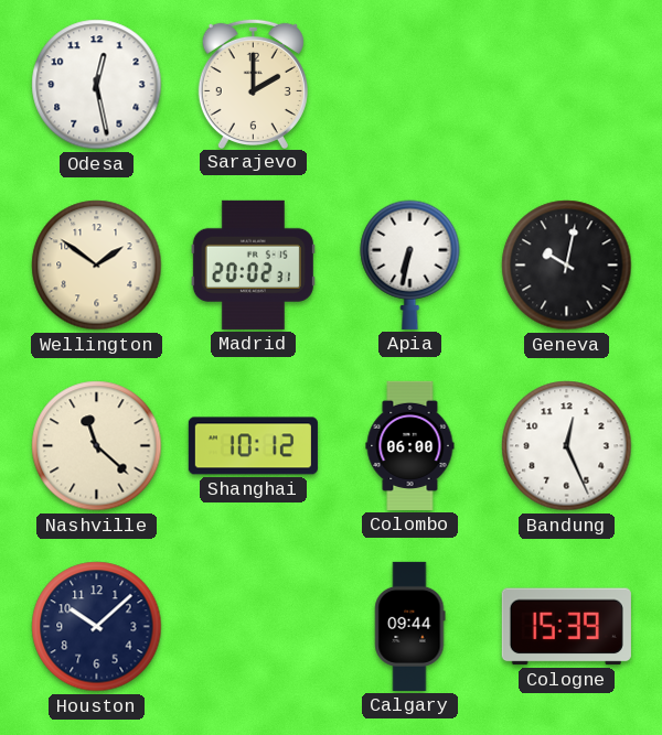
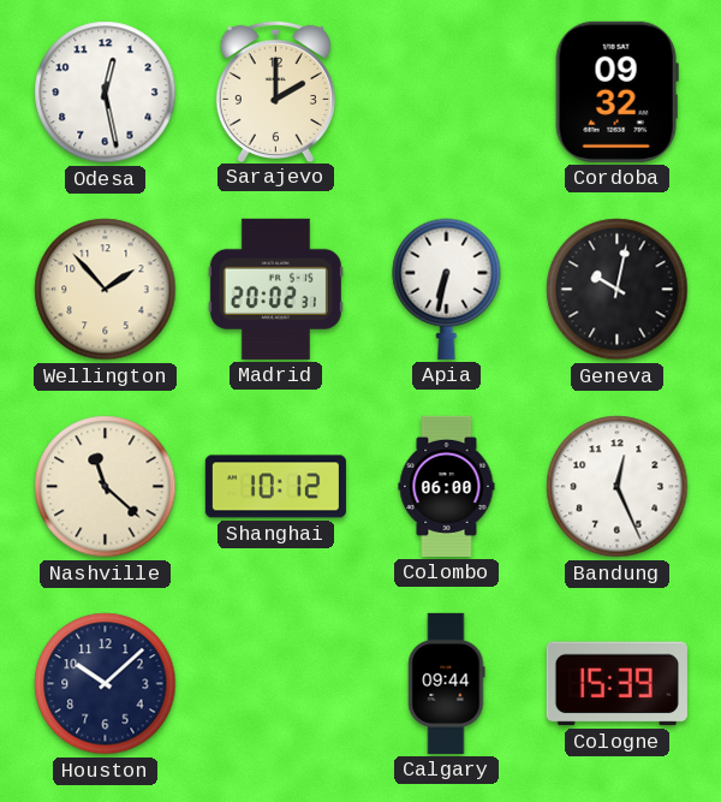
Cordoba: none -> 09:32
Wellington: 1:51 -> 1:53
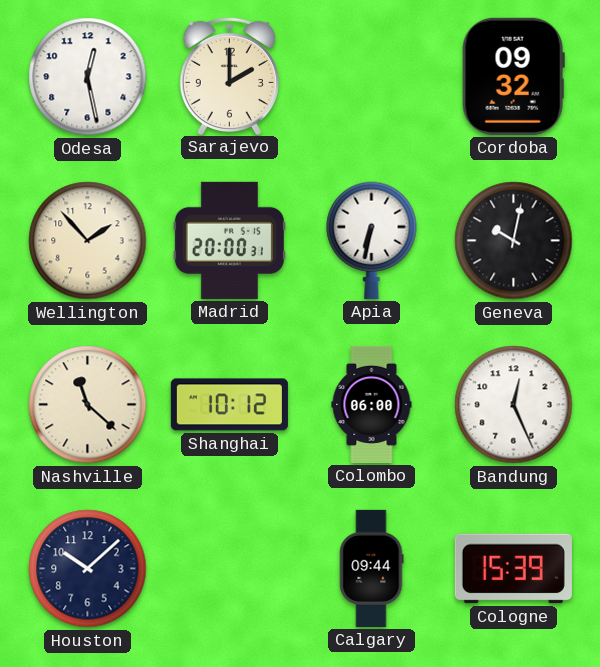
Madrid: 20:02 -> 20:00
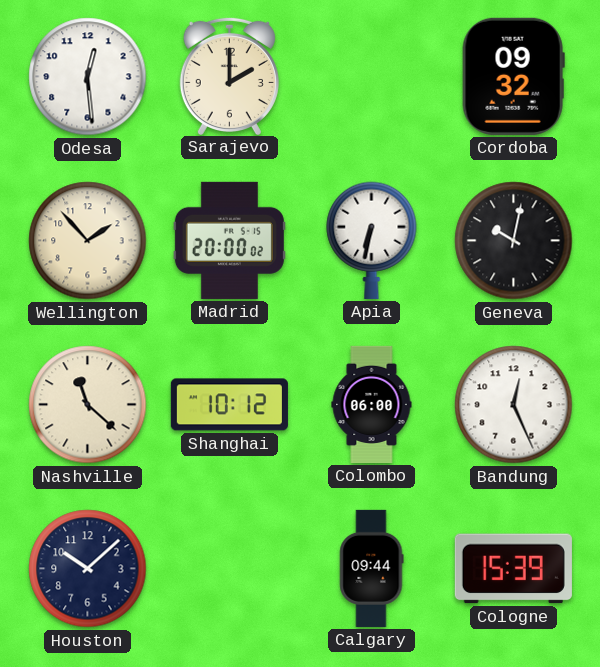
Odesa: 12:28 -> 12:29
Madrid: 20:00:31 -> 20:00:02
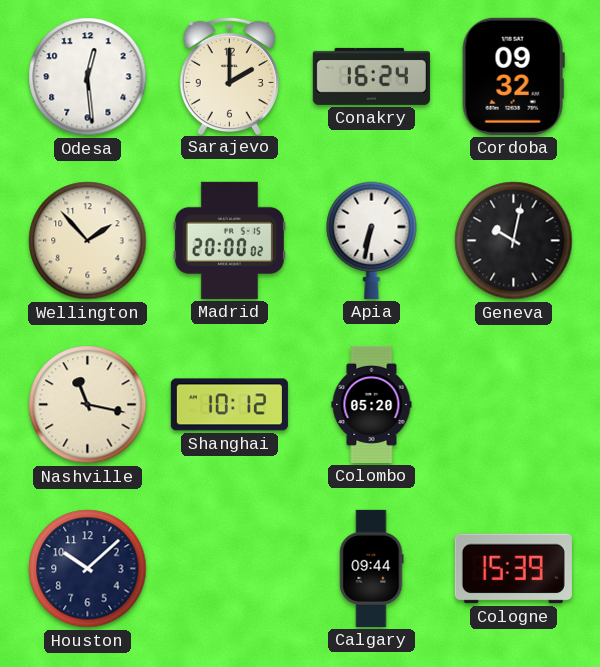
Conakry: none -> 16:24
Nashville: 11:22 -> 11:17
Colombo: 06:00 -> 05:20
Bandung: 12:26 -> none
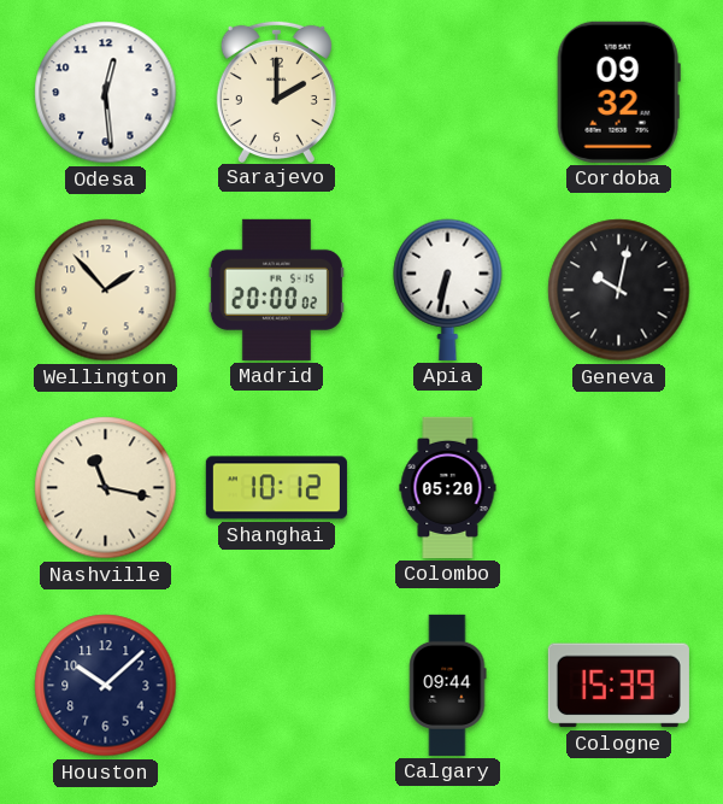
Conakry: 16:24 -> none
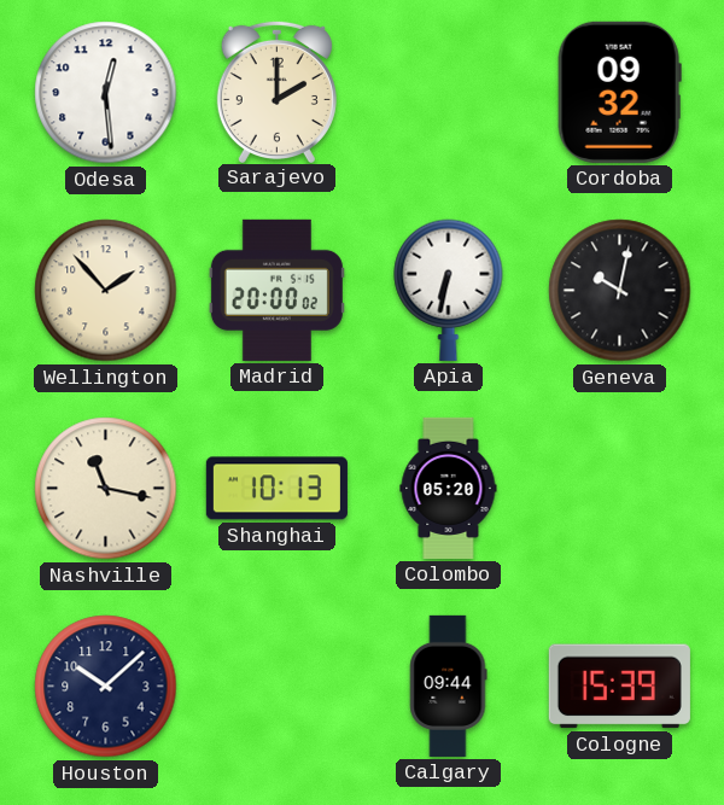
Shanghai: 10:12 -> 10:13
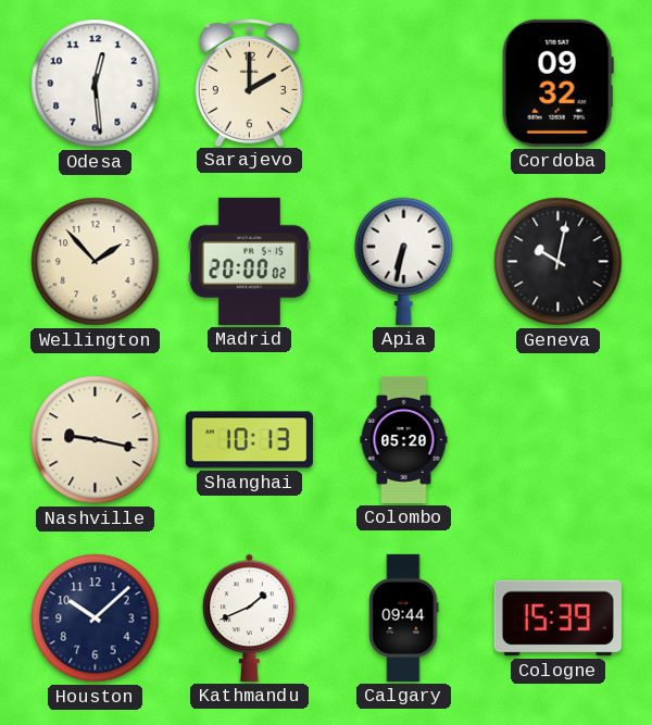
Nashville: 11:17 -> 9:17
Kathmandu: none -> 1:41
